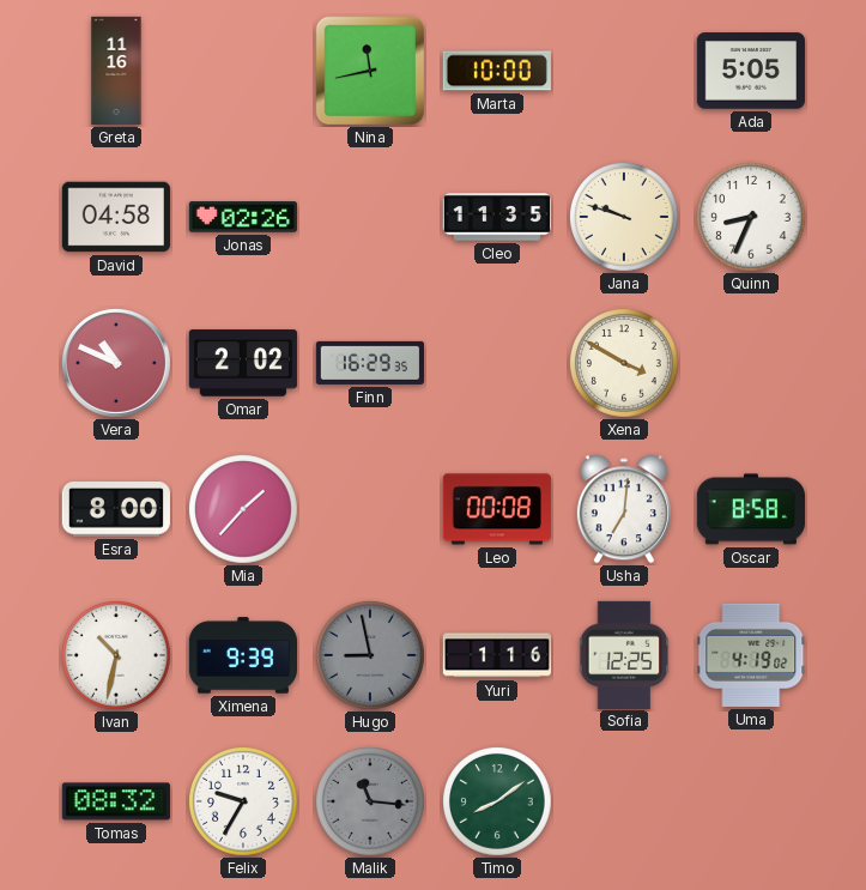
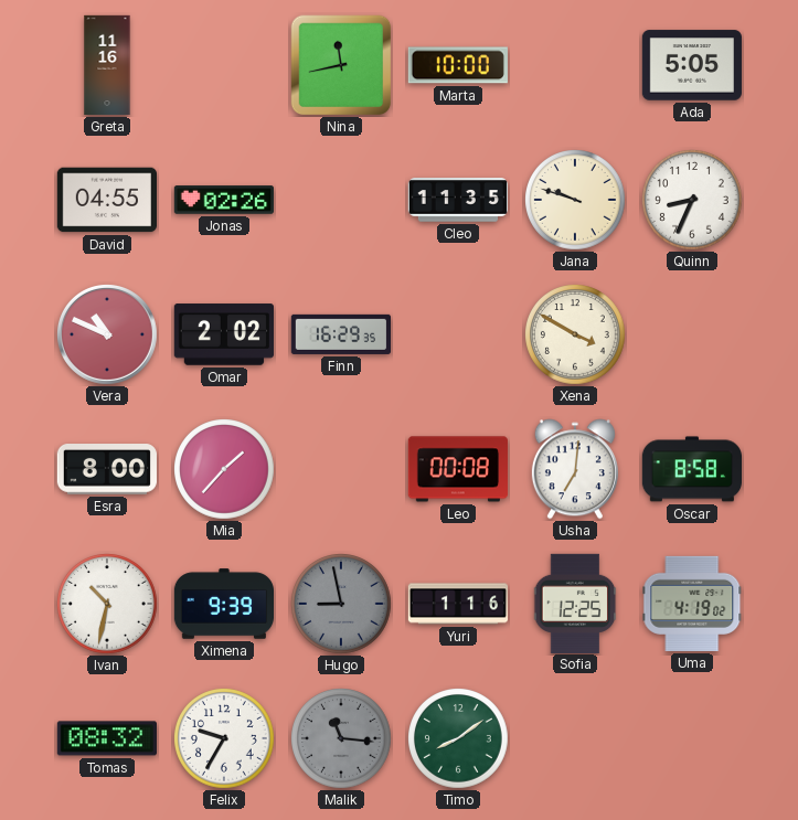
David: 04:58 -> 04:55
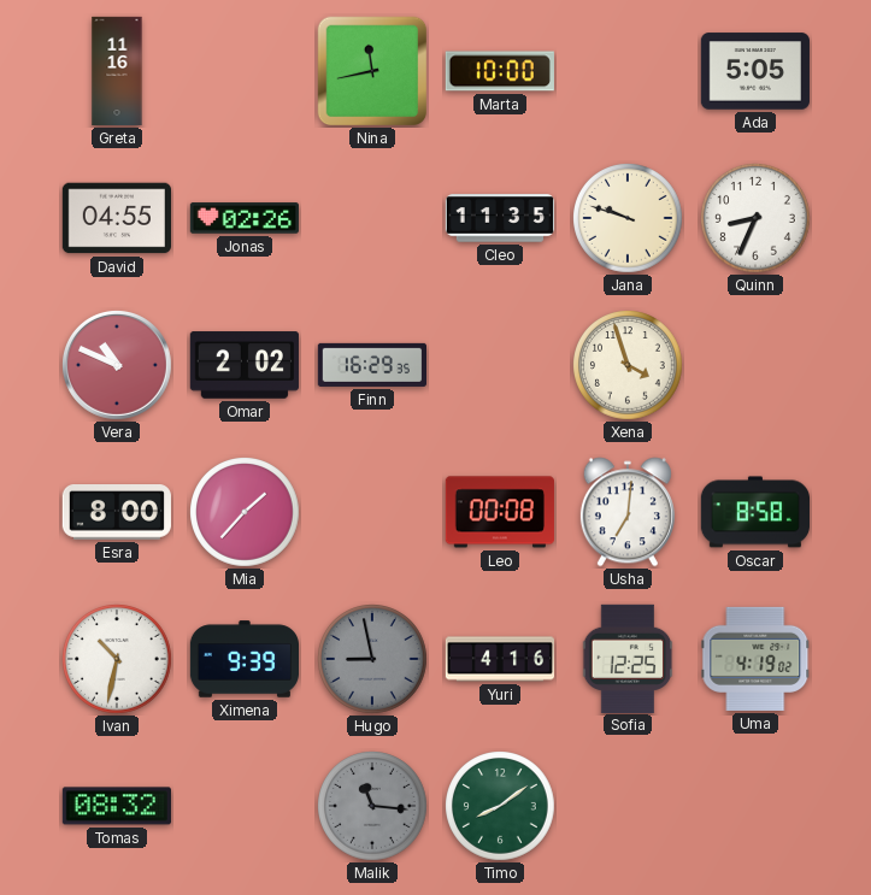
Xena: 3:50 -> 3:57
Yuri: 1:16 -> 4:16
Felix: 9:35 -> none
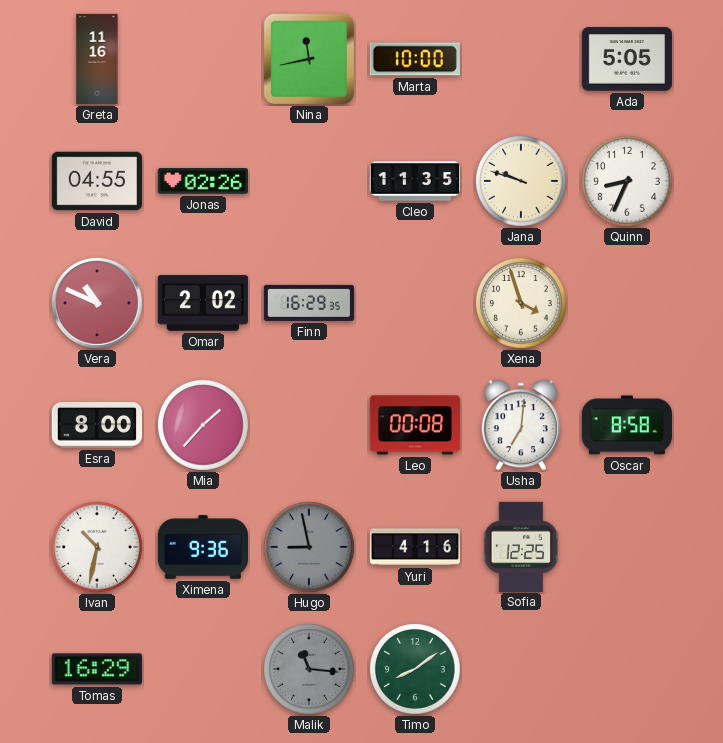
Ximena: 9:39 -> 9:36
Uma: 4:19 -> none
Tomas: 08:32 -> 16:29
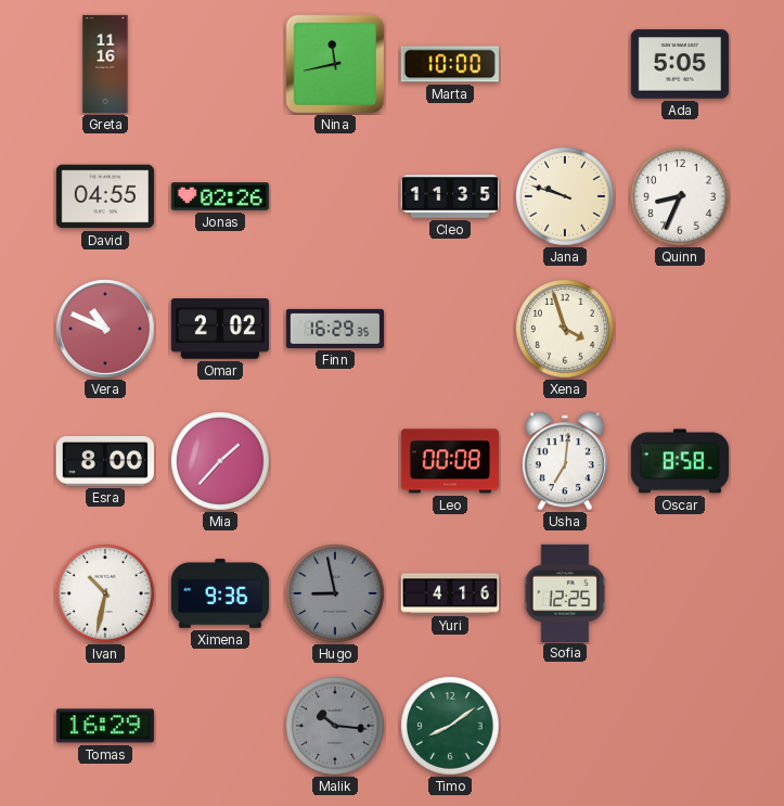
Malik: 11:16 -> 10:16
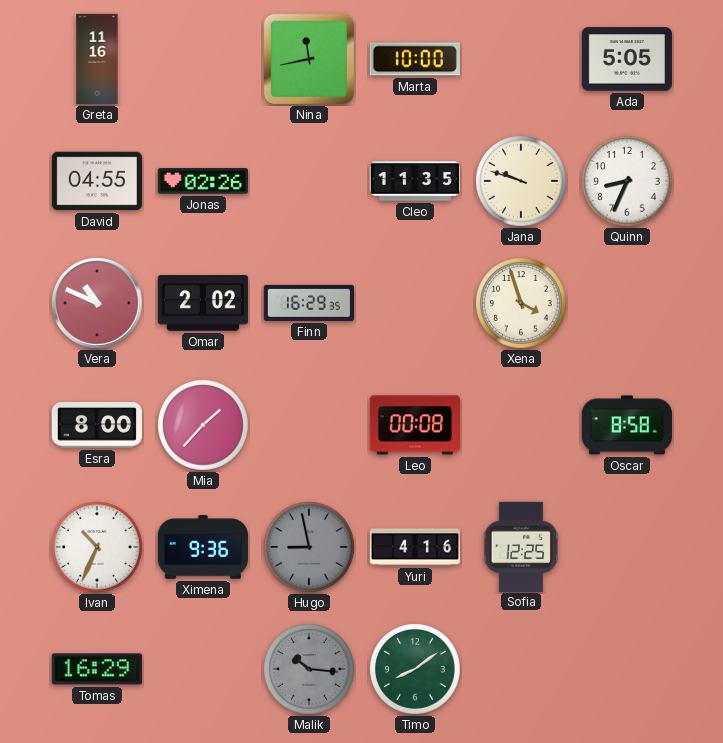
Usha: 7:01 -> none
Ivan: 10:32 -> 10:34
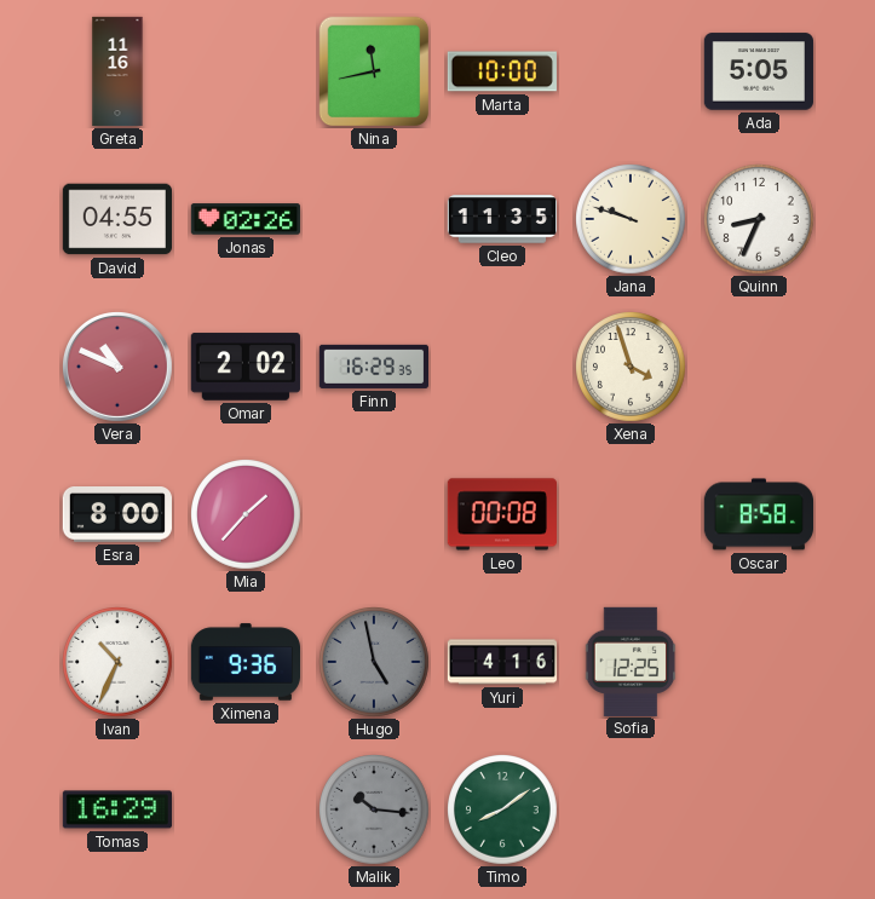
Hugo: 8:58 -> 4:58
